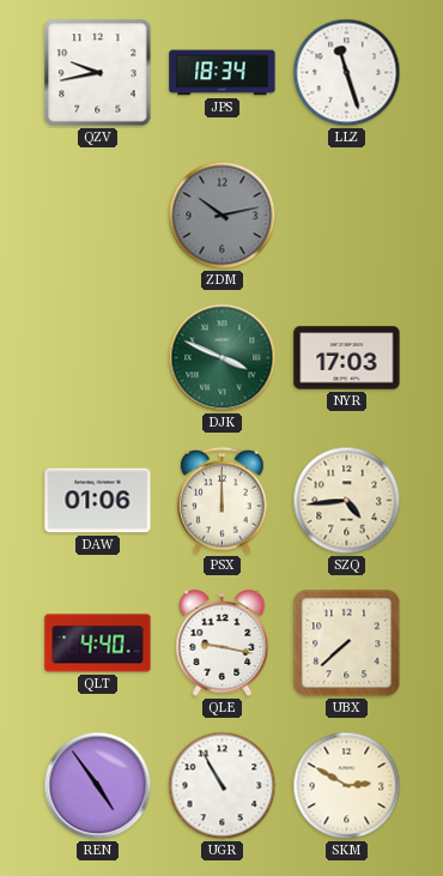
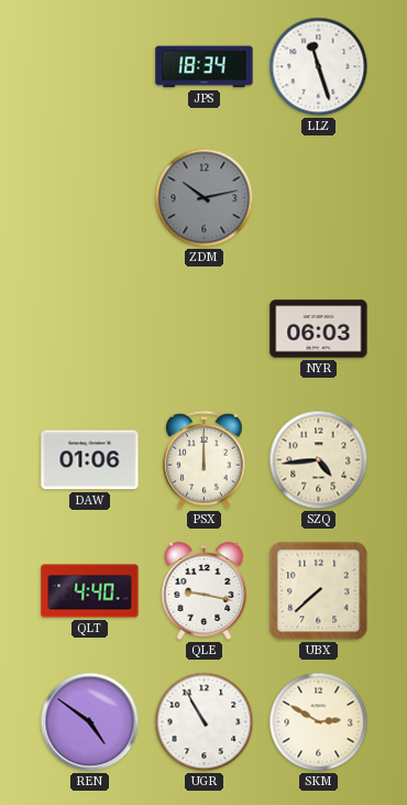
QZV: 9:43 -> none
DJK: 3:49 -> none
NYR: 17:03 -> 06:03
REN: 4:54 -> 4:51
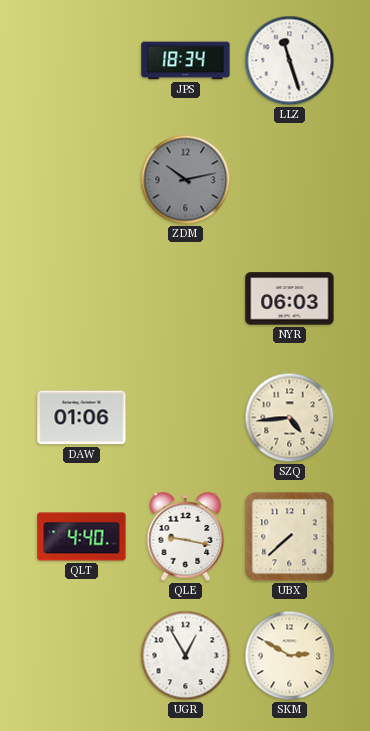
PSX: 12:00 -> none
REN: 4:51 -> none
UGR: 10:55 -> 12:55
